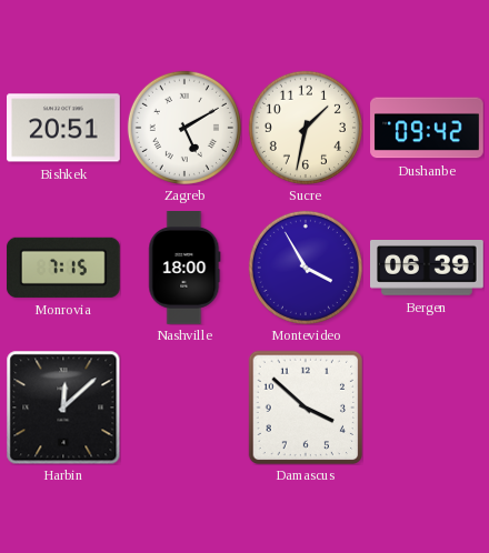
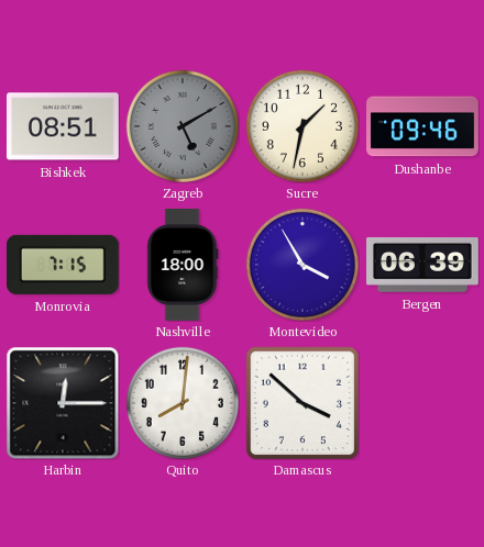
Bishkek: 20:51 -> 08:51
Zagreb dial: white -> grey
Dushanbe: 09:42 -> 09:46
Harbin: 12:08 -> 12:15
Quito: none -> 8:01
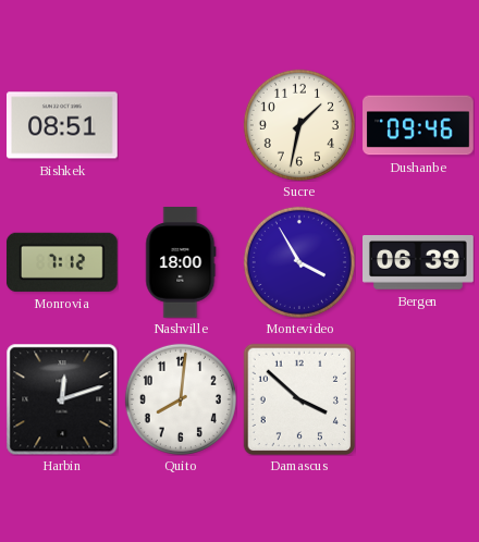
Zagreb: 5:10 -> none
Monrovia: 7:15 -> 7:12
Harbin: 12:15 -> 12:12
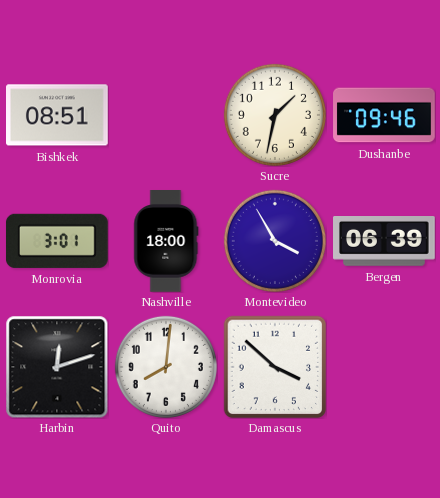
Monrovia: 7:12 -> 3:01
